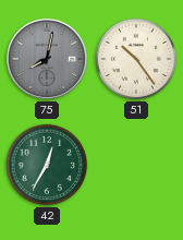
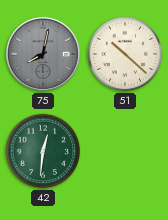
51: 10:24 -> 10:22
42: 12:35 -> 12:31
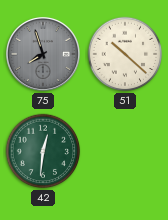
75: 8:02 -> 7:57
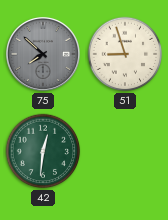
75: 7:57 -> 7:52
51: 10:22 -> 8:57
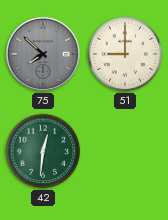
51: 8:57 -> 9:00
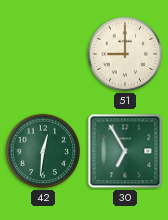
75: 7:52 -> none
30: none -> 6:55
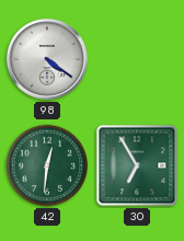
98: none -> 4:21
51: 9:00 -> none
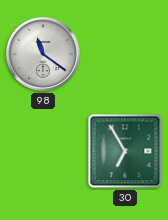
98: 4:21 -> 11:21
42: 12:31 -> none
